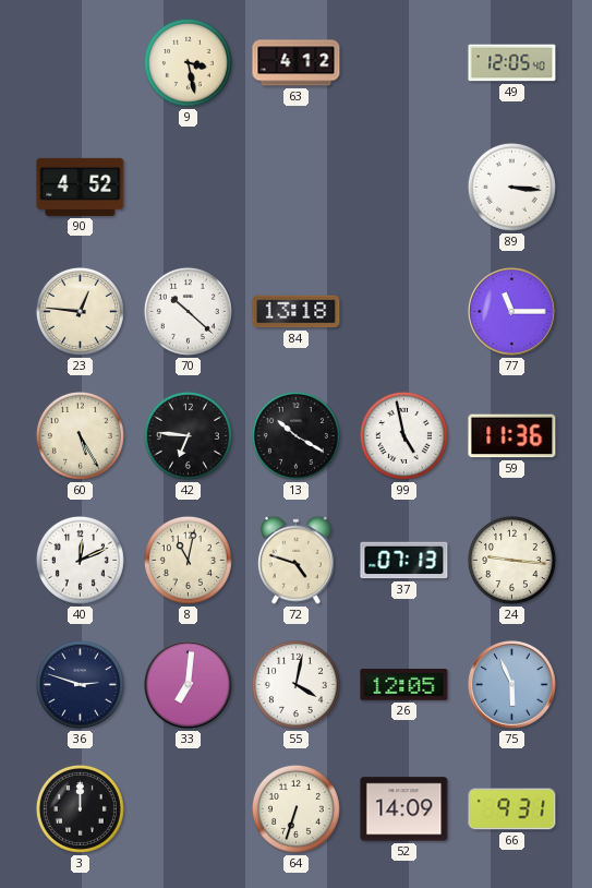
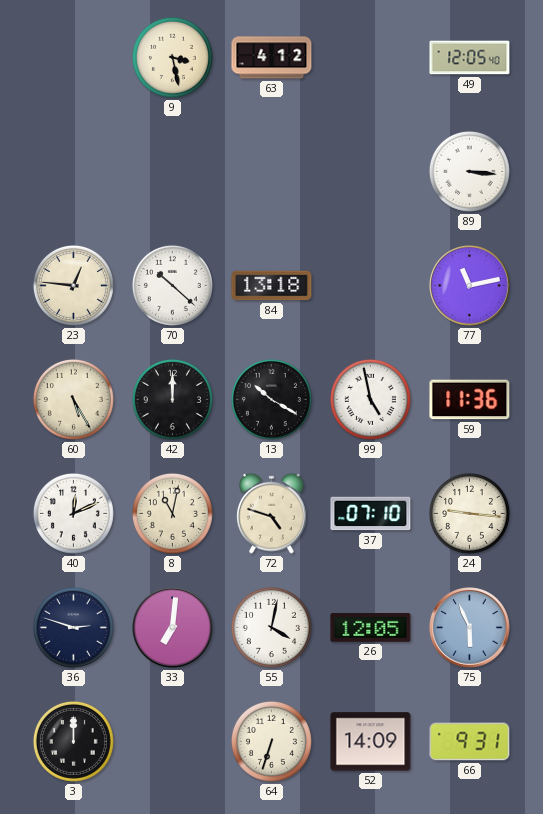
90: 4:52 -> none
77: 11:15 -> 11:13
42: 6:46 -> 12:00
37: 07:13 -> 07:10
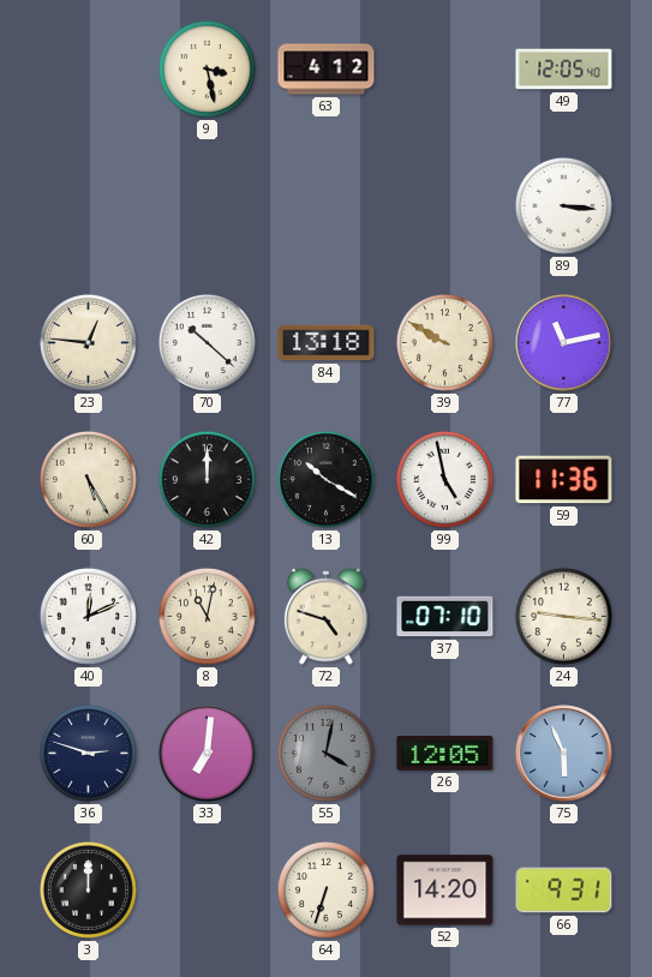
39: none -> 9:50
55 dial: white -> grey
52: 14:09 -> 14:20
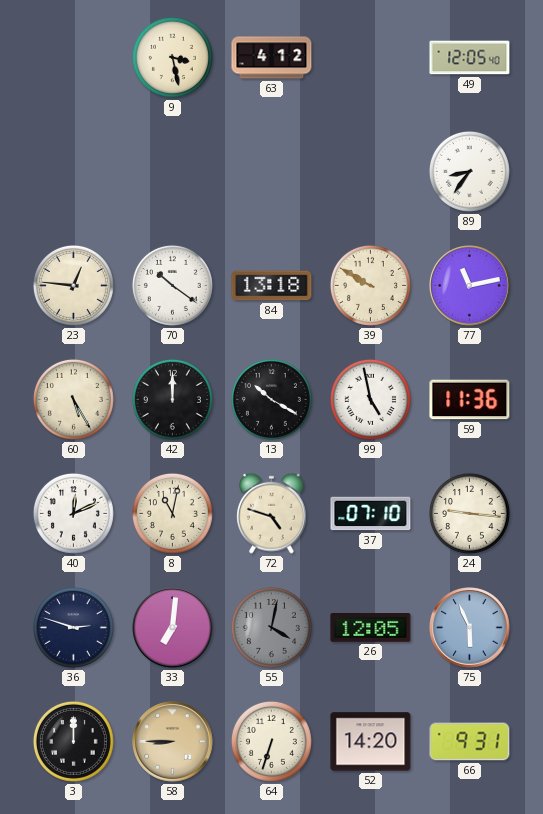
89: 3:16 -> 8:36
70: 10:22 -> 10:21
58: none -> 8:45
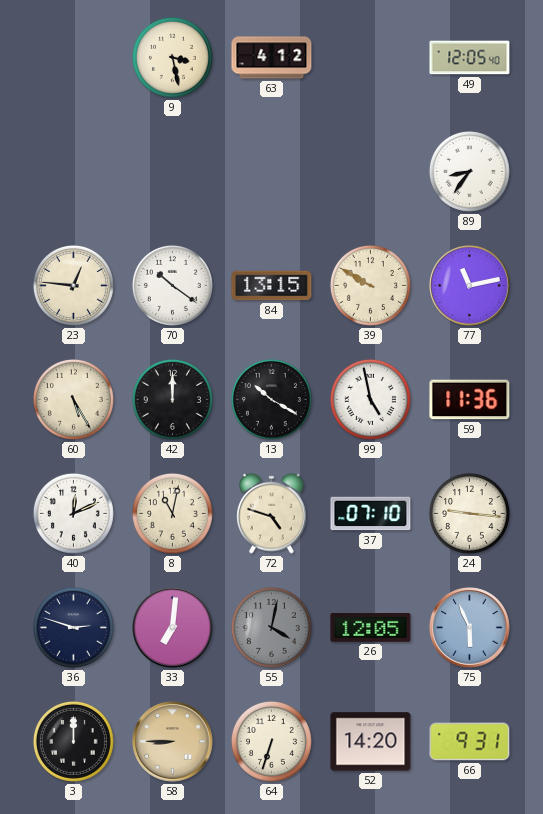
84: 13:18 -> 13:15
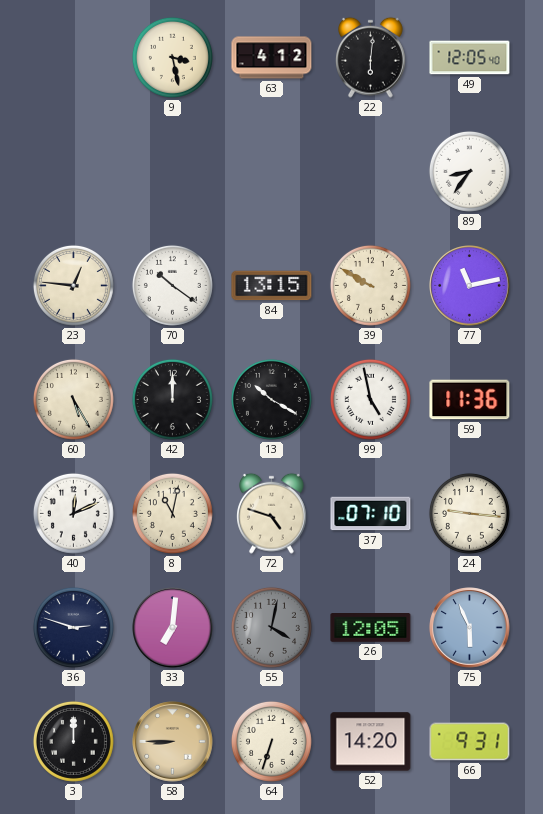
22: none -> 6:01
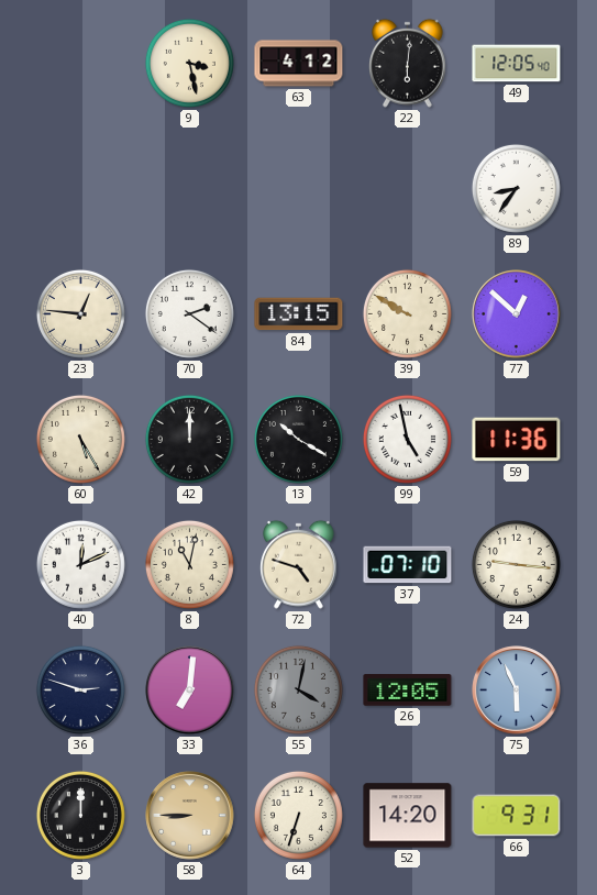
70: 10:21 -> 2:21
77: 11:13 -> 12:52
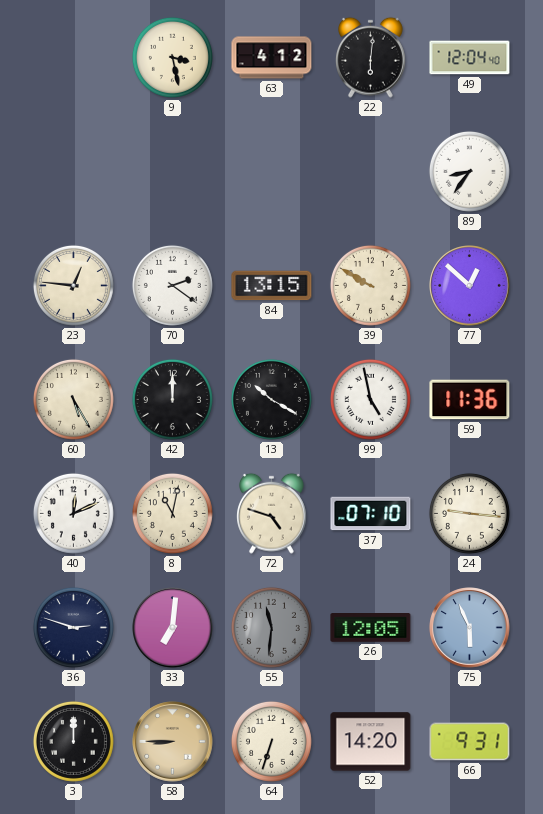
49: 12:05 -> 12:04
55: 4:02 -> 11:31
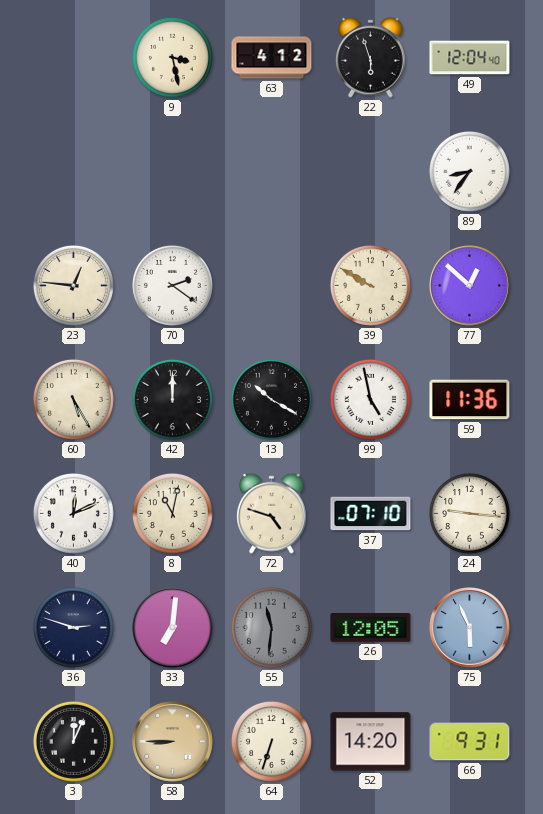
22: 6:01 -> 5:57
84: 13:15 -> none
3: 12:00 -> 12:04
